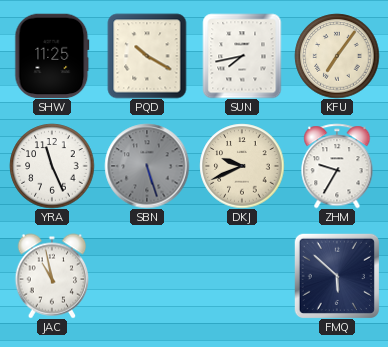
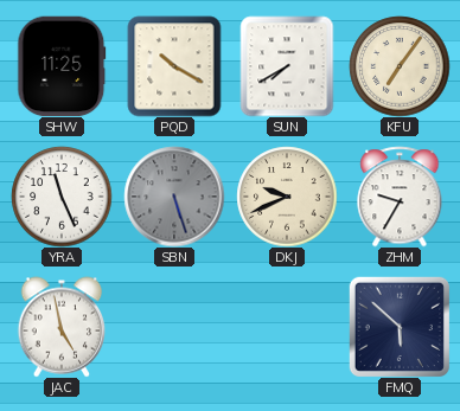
SUN: 7:43 -> 7:40
JAC: 10:58 -> 4:58
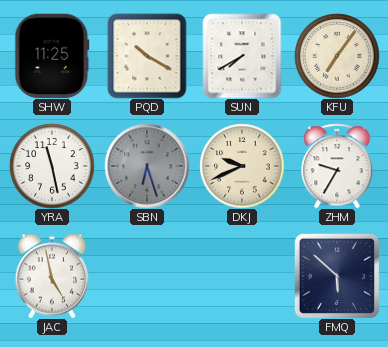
YRA: 11:26 -> 11:28
SBN: 5:27 -> 6:27
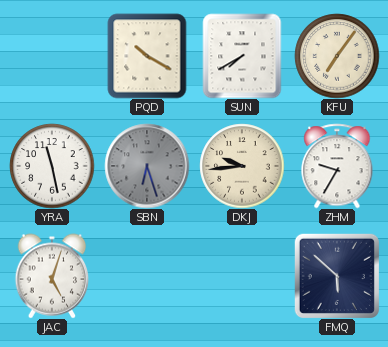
SHW: 11:25 -> none
DKJ: 9:41 -> 9:44
JAC: 4:58 -> 5:03
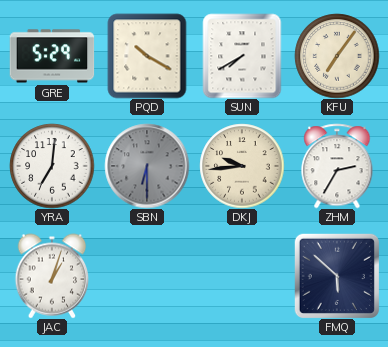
GRE: none -> 5:29
YRA: 11:28 -> 7:01
SBN: 6:27 -> 6:30
ZHM: 9:35 -> 2:35
JAC: 5:03 -> 1:03
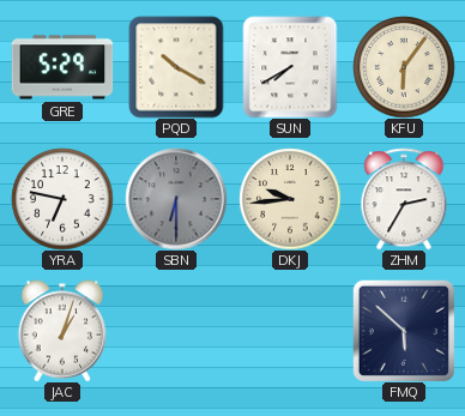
KFU: 7:06 -> 6:06
YRA: 7:01 -> 6:47
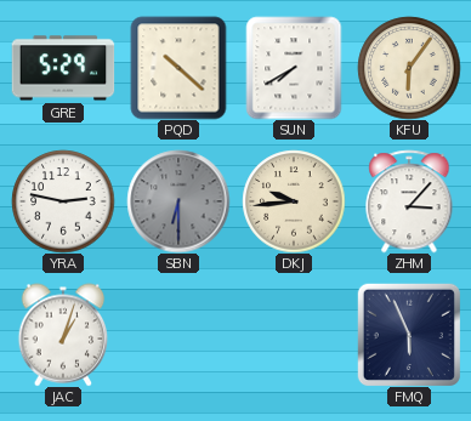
PQD: 10:20 -> 10:22
YRA: 6:47 -> 2:47
ZHM: 2:35 -> 3:07
FMQ: 5:52 -> 5:56
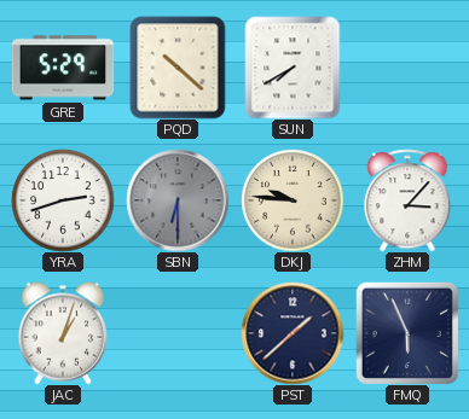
KFU: 6:06 -> none
YRA: 2:47 -> 2:42
DKJ: 9:44 -> 9:46
PST: none -> 1:38
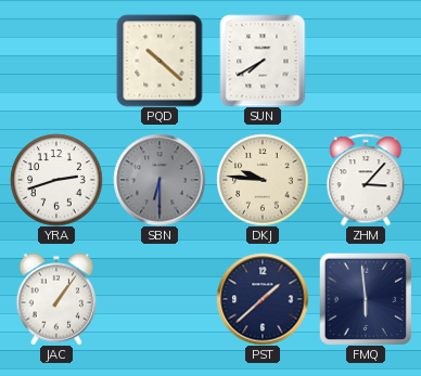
GRE: 5:29 -> none
JAC: 1:03 -> 1:06
FMQ: 5:56 -> 5:59
